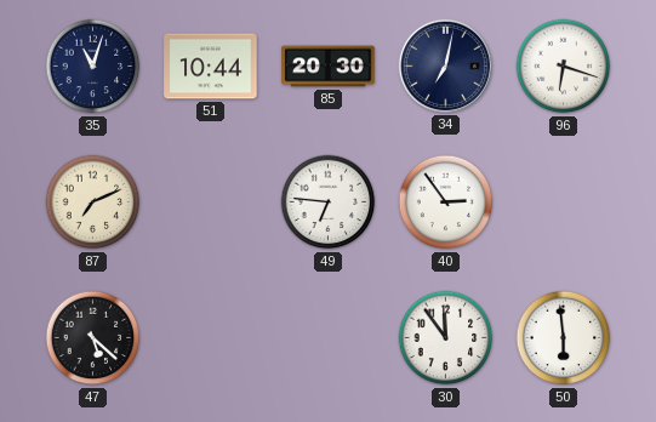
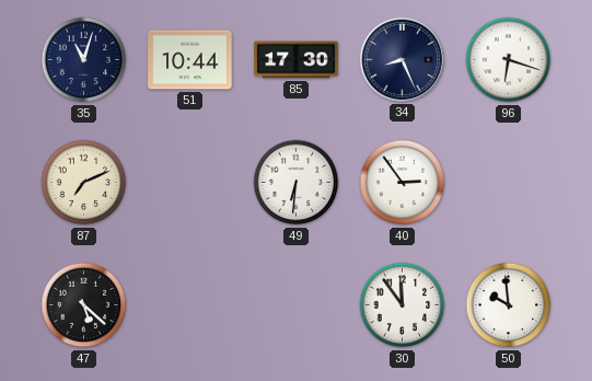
85: 20:30 -> 17:30
34: 7:02 -> 8:26
49: 6:46 -> 6:31
50: 5:59 -> 9:59
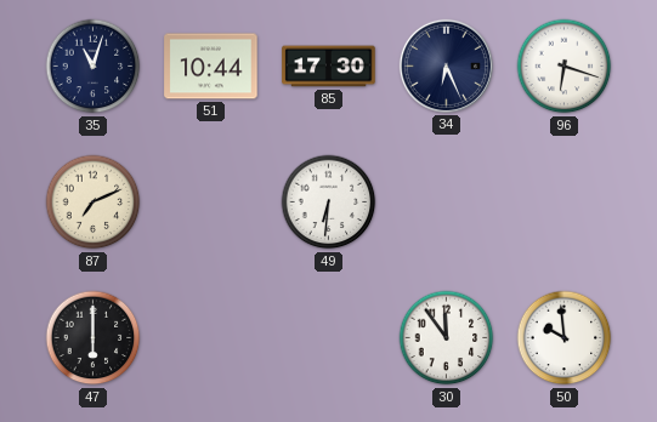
34: 8:26 -> 6:26
40: 2:54 -> none
47: 5:22 -> 6:00
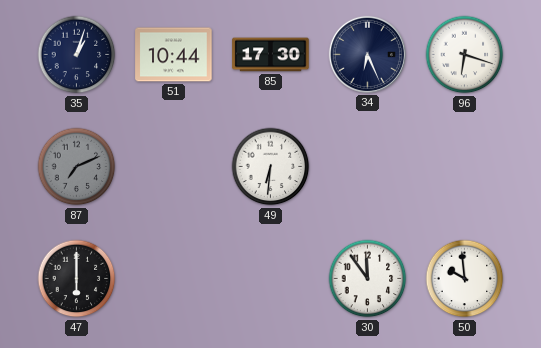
35: 11:03 -> 1:03
87 dial: cream -> grey
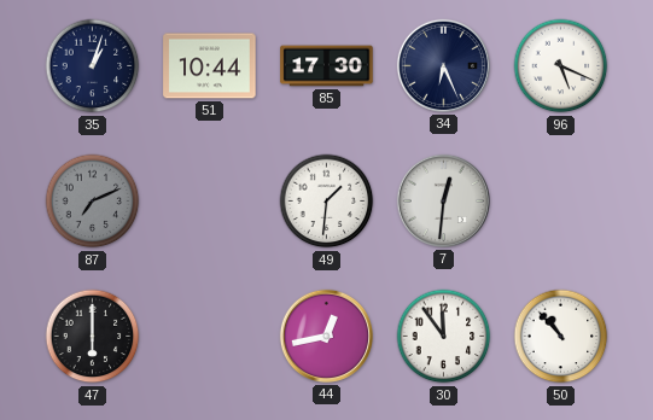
96: 6:18 -> 5:19
49: 6:31 -> 1:31
7: none -> 12:31
44: none -> 12:43
50: 9:59 -> 10:53
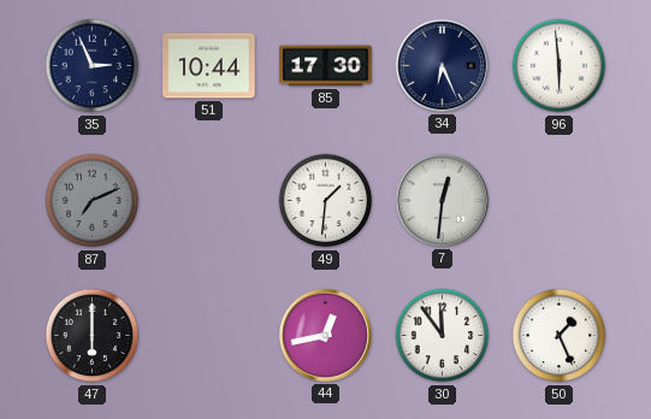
35: 1:03 -> 2:56
96: 5:19 -> 5:59
50: 10:53 -> 1:26
